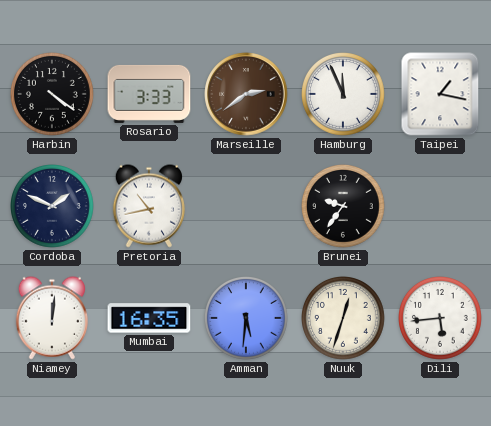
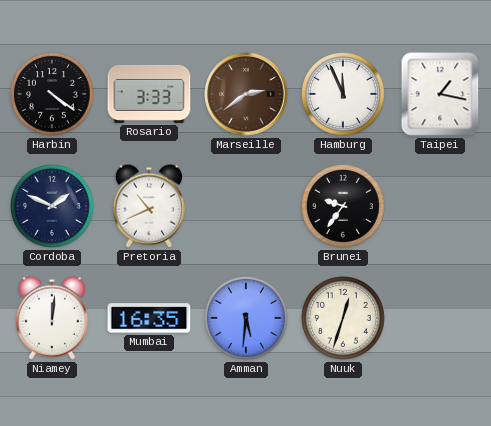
Pretoria: 10:43 -> 10:41
Dili: 5:44 -> none
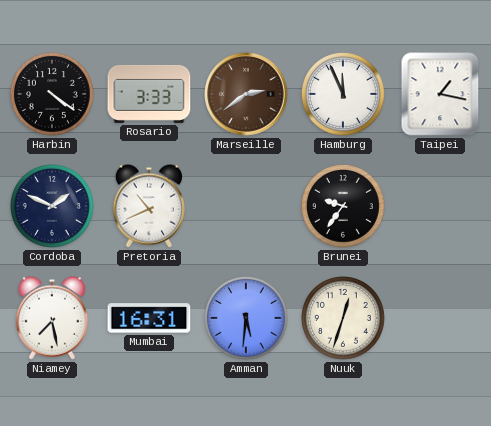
Niamey: 12:01 -> 7:28
Mumbai: 16:35 -> 16:31
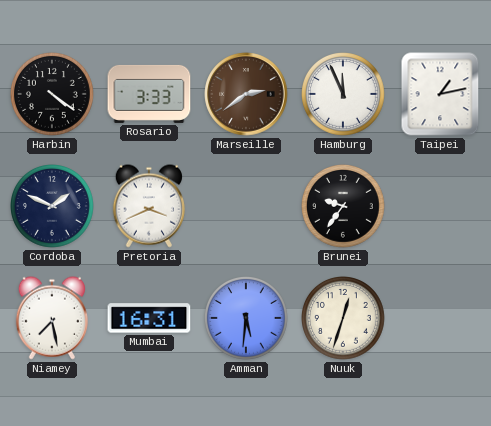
Taipei: 1:17 -> 1:13
Pretoria: 10:41 -> 3:41
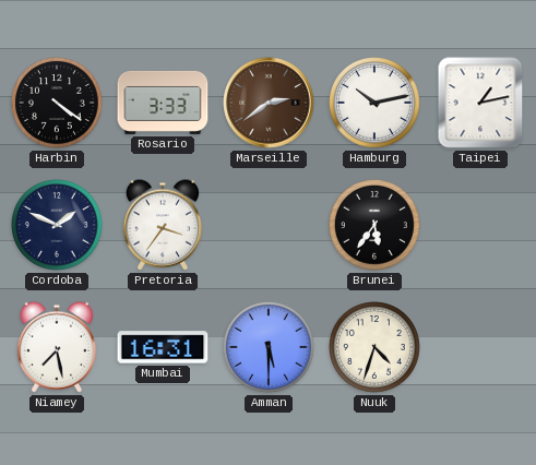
Hamburg: 11:56 -> 10:13
Pretoria: 3:41 -> 3:36
Brunei: 9:36 -> 5:36
Amman: 5:31 -> 5:30
Nuuk: 12:33 -> 4:33
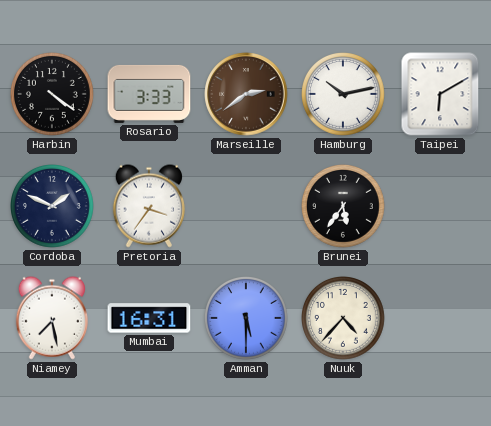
Taipei: 1:13 -> 6:10
Nuuk: 4:33 -> 4:37
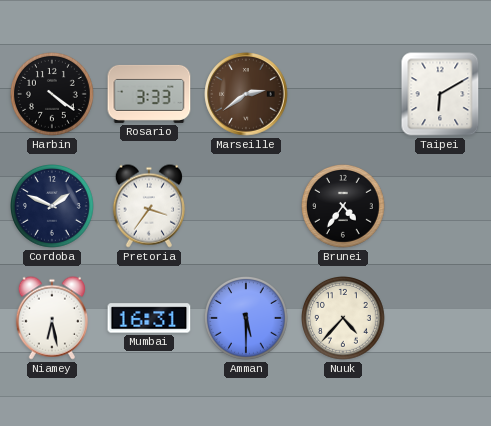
Hamburg: 10:13 -> none
Brunei: 5:36 -> 4:36
Niamey: 7:28 -> 6:28
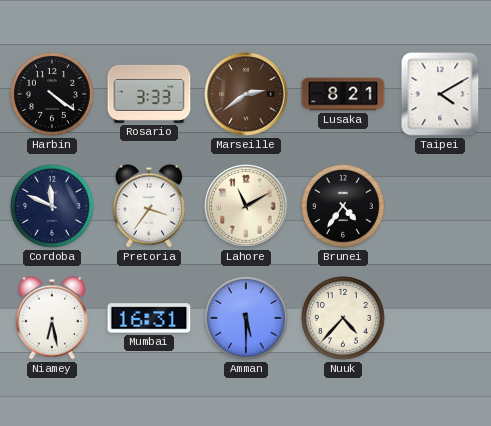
Lusaka: none -> 8:21
Taipei: 6:10 -> 4:10
Cordoba: 1:49 -> 11:49
Lahore: none -> 11:10
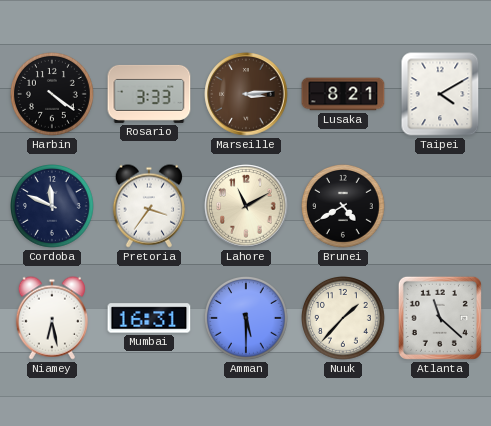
Marseille: 2:39 -> 3:14
Brunei: 4:36 -> 4:40
Nuuk: 4:37 -> 1:37
Atlanta: none -> 11:22
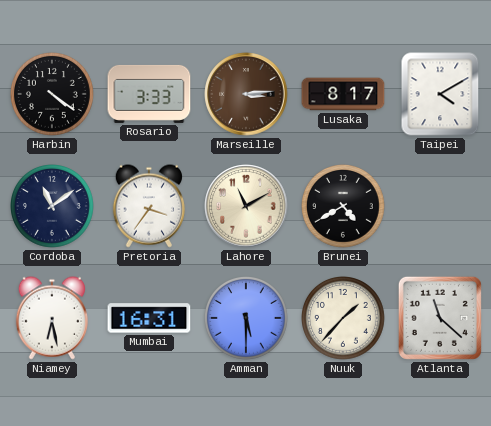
Lusaka: 8:21 -> 8:17
Cordoba: 11:49 -> 11:09
